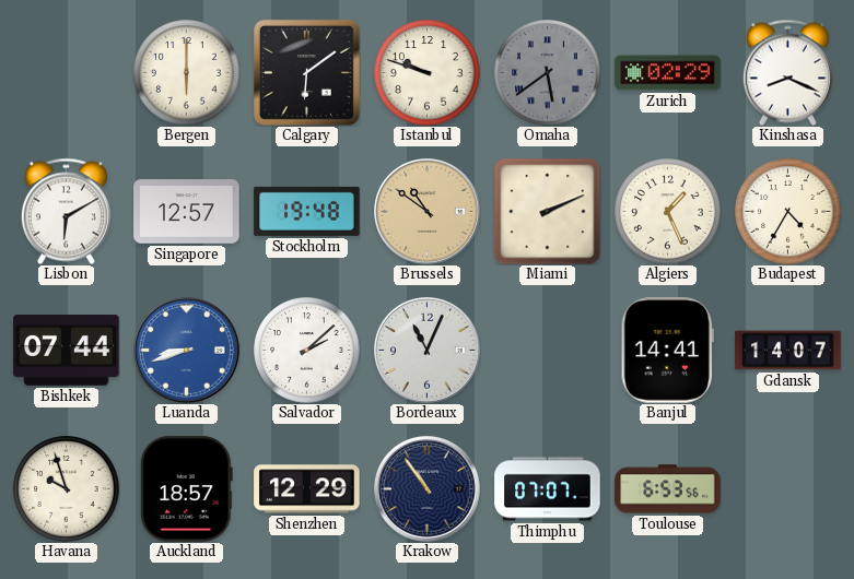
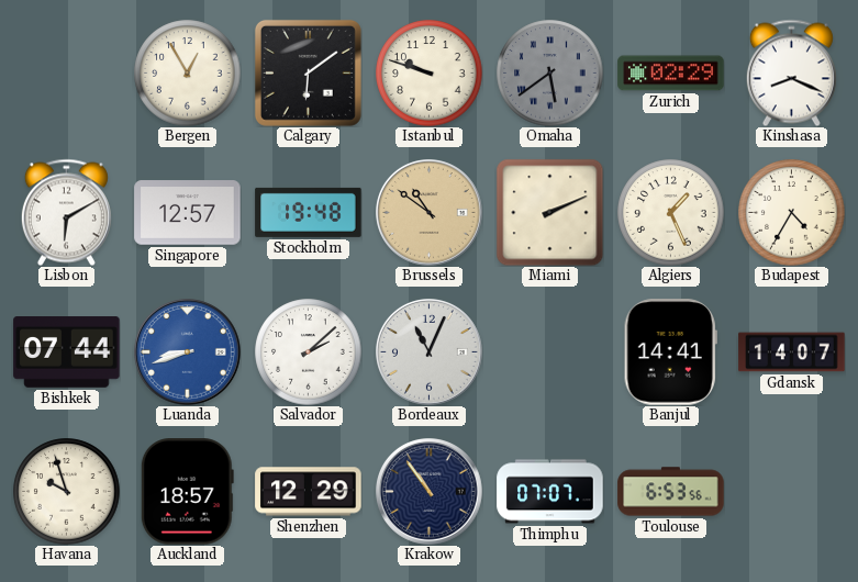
Bergen: 6:00 -> 12:55
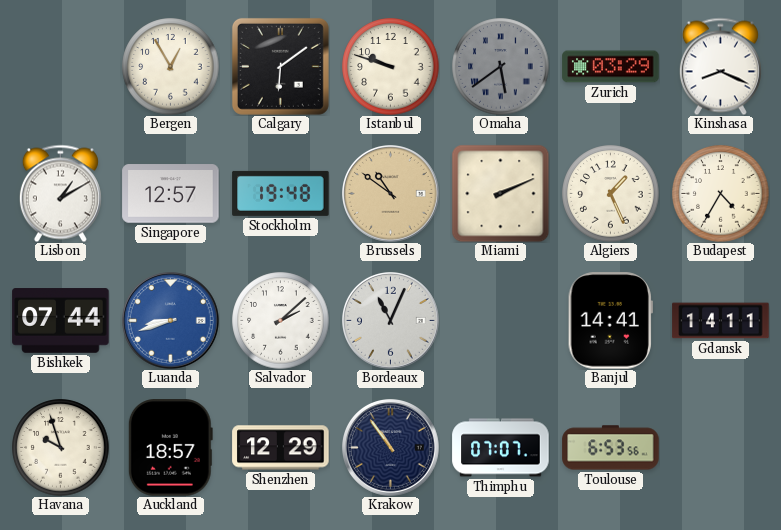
Zurich: 02:29 -> 03:29
Lisbon: 6:10 -> 1:10
Gdansk: 14:07 -> 14:11
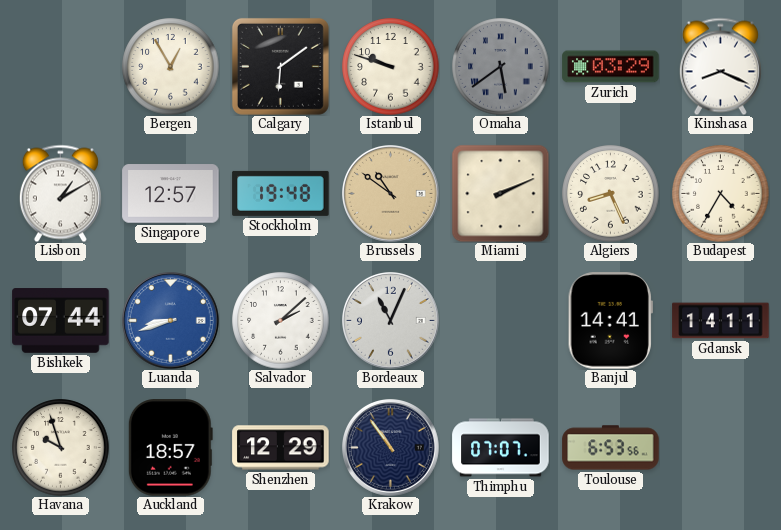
Algiers: 1:26 -> 8:26
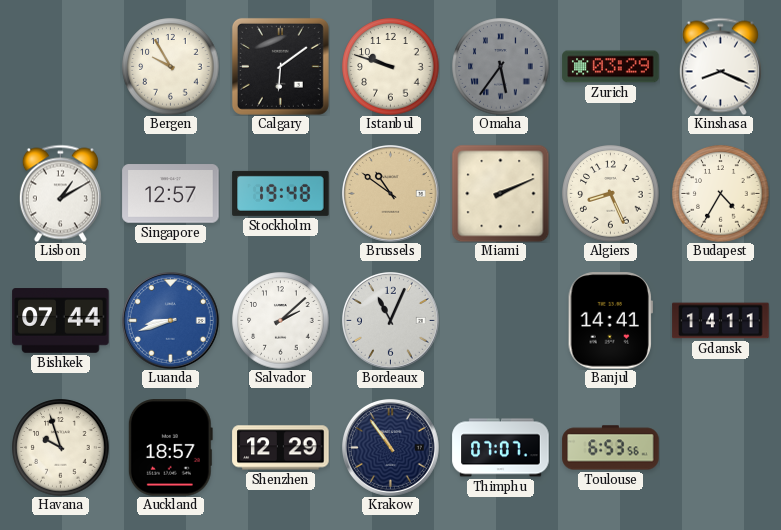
Bergen: 12:55 -> 9:55
Omaha: 5:39 -> 5:36
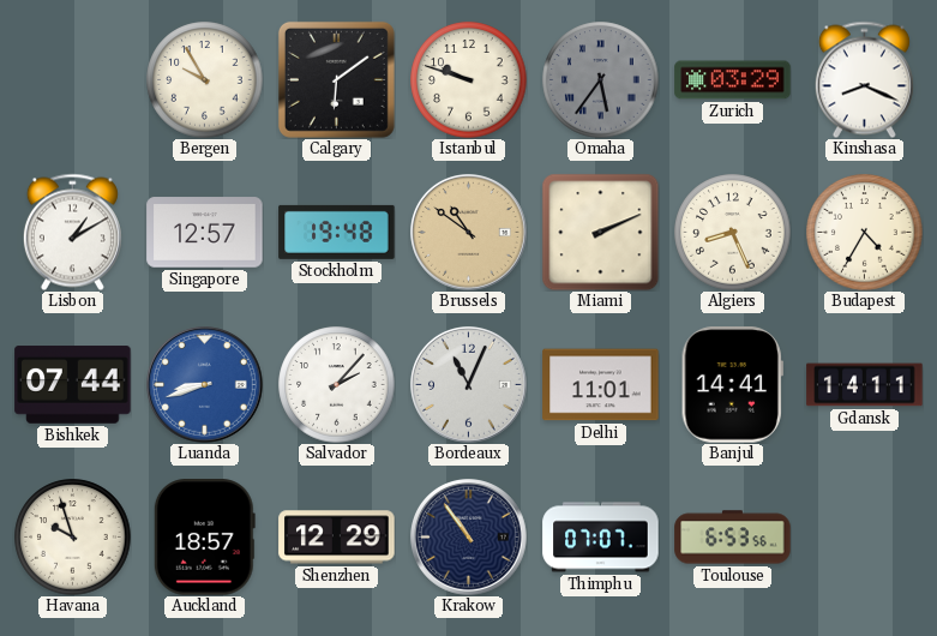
Salvador: 2:08 -> 2:07
Delhi: none -> 11:01
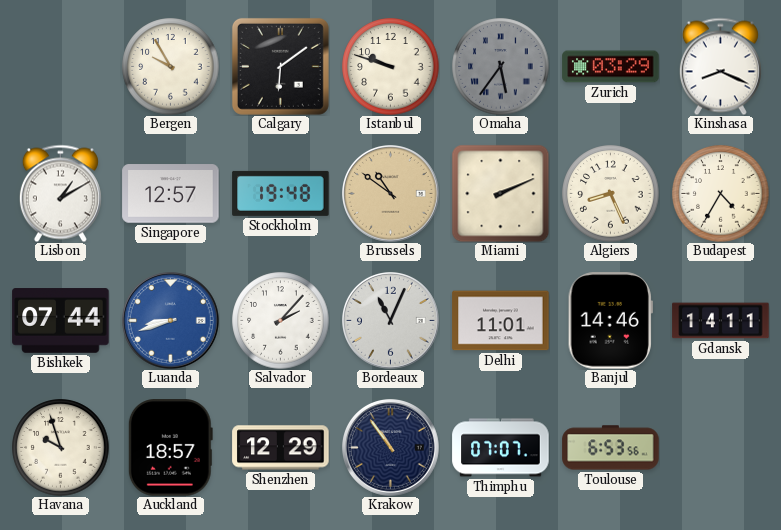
Banjul: 14:41 -> 14:46
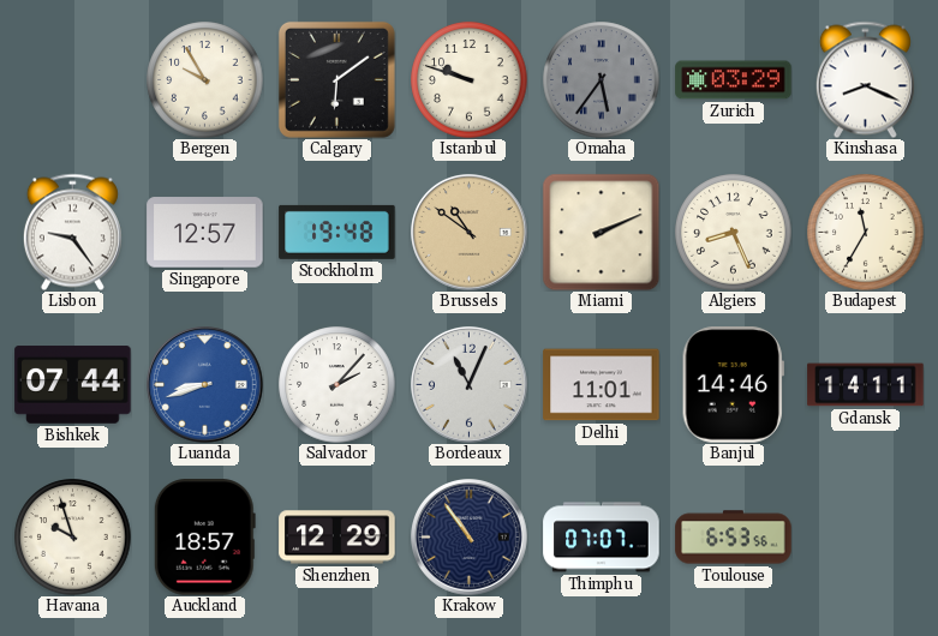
Lisbon: 1:10 -> 9:24
Budapest: 4:35 -> 11:35
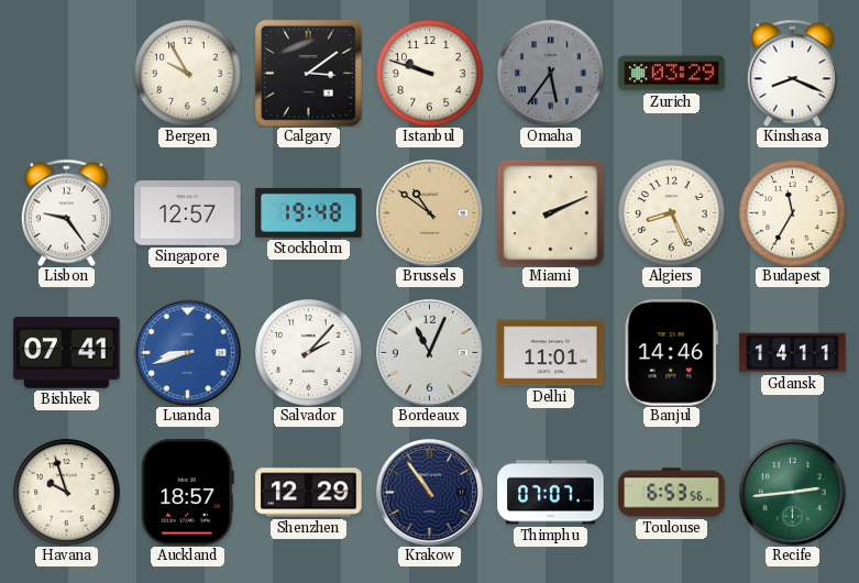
Calgary: 6:09 -> 3:09
Bishkek: 07:44 -> 07:41
Recife: none -> 2:44
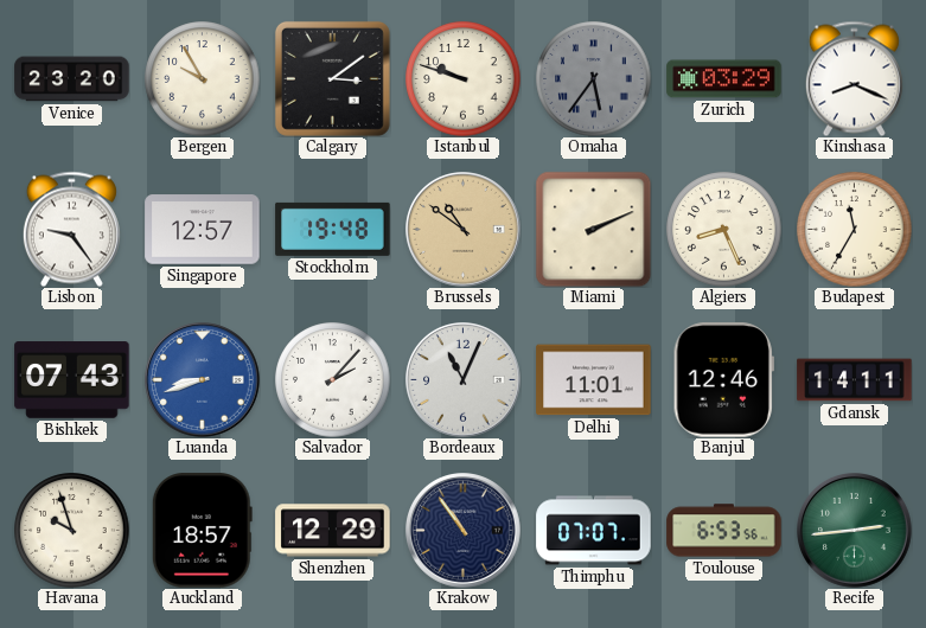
Venice: none -> 23:20
Bishkek: 07:41 -> 07:43
Banjul: 14:46 -> 12:46
